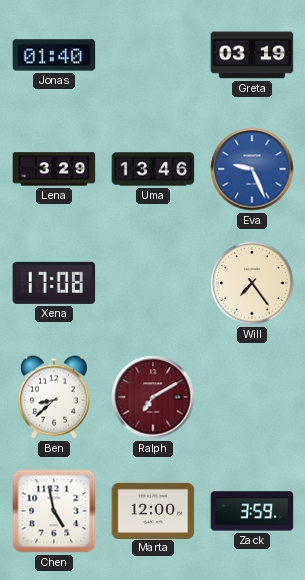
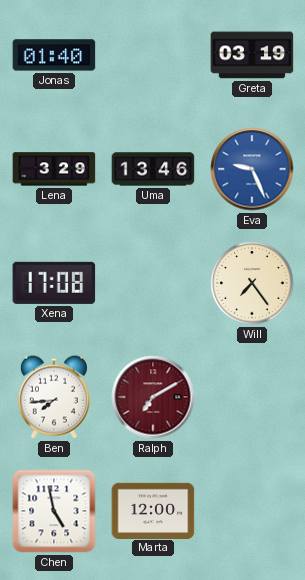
Ben: 8:38 -> 7:44
Zack: 3:59 -> none
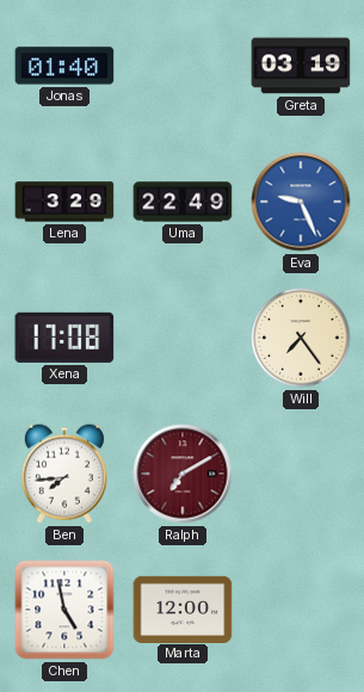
Uma: 13:46 -> 22:49
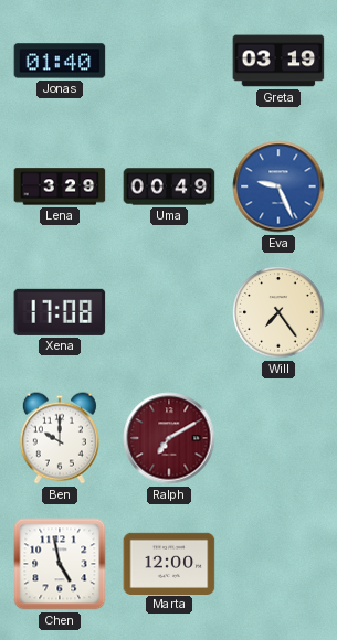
Uma: 22:49 -> 00:49
Ben: 7:44 -> 10:00
